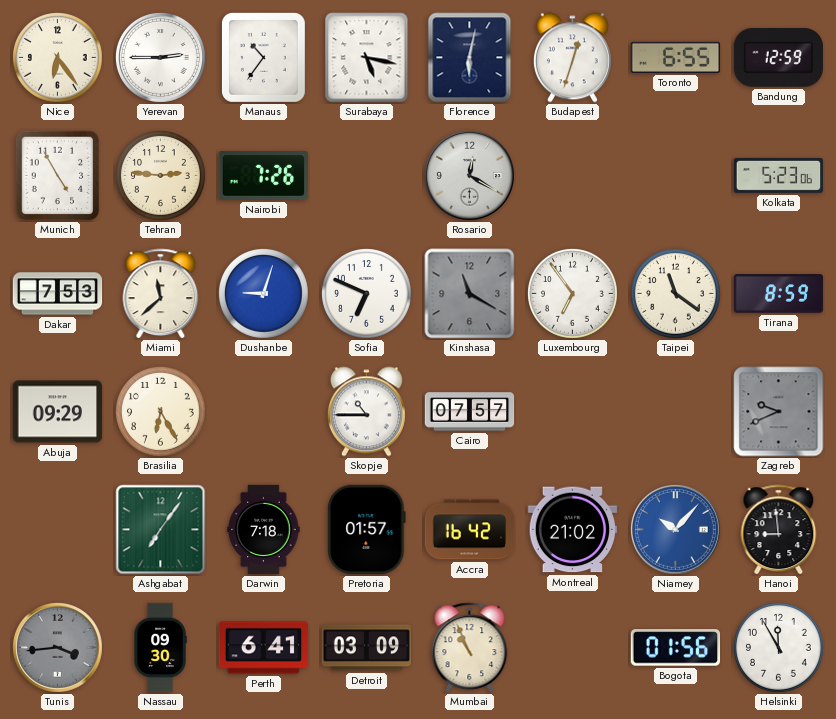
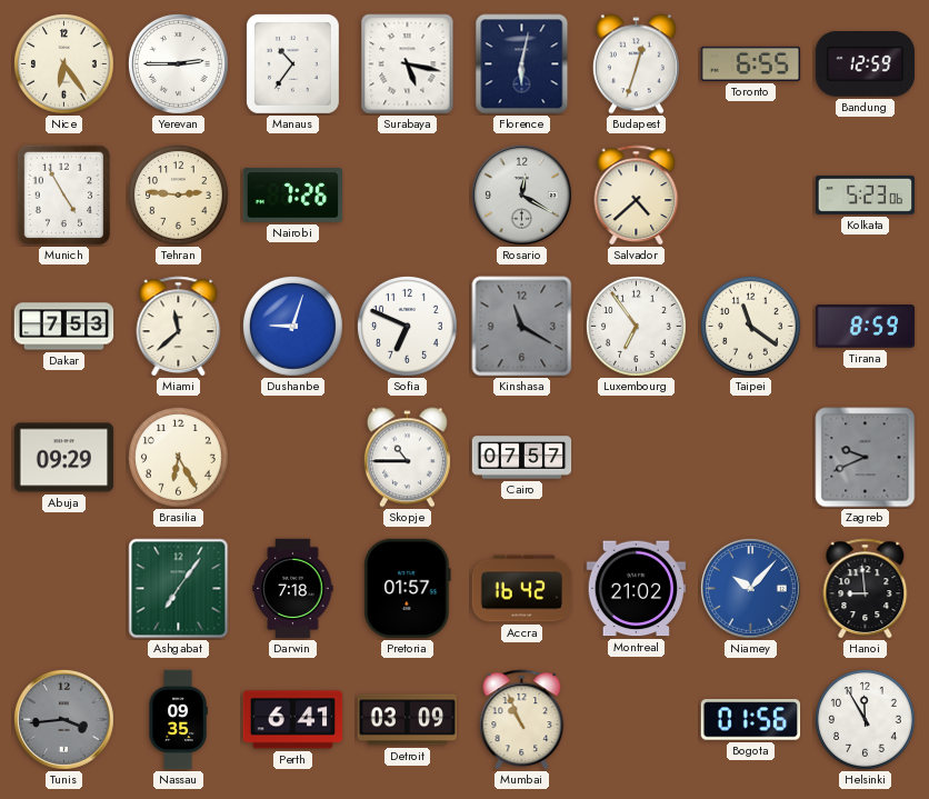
Salvador: none -> 4:38
Nassau: 09:30 -> 09:35
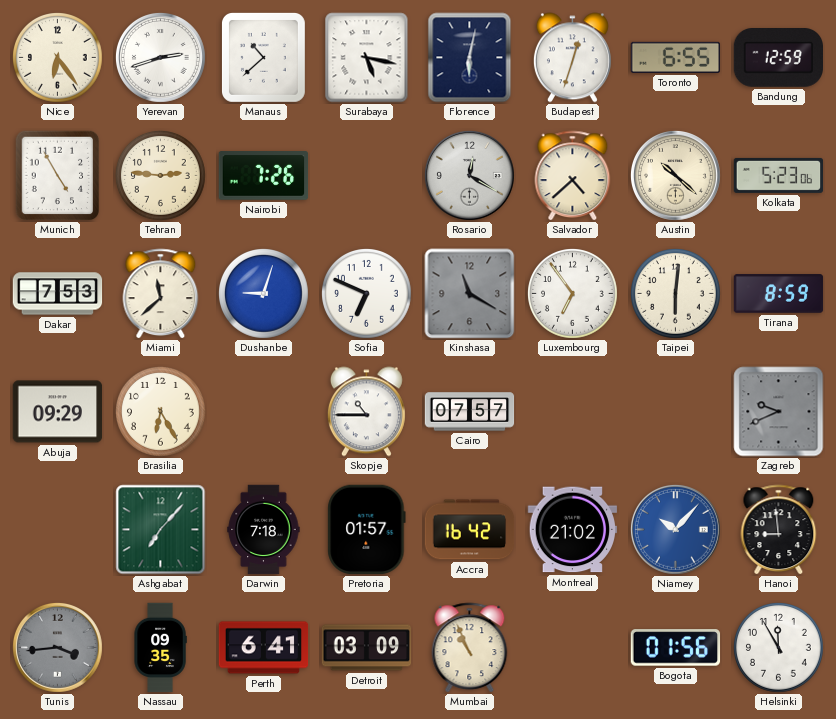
Yerevan: 2:45 -> 2:42
Manaus: 10:36 -> 10:38
Austin: none -> 10:22
Taipei: 11:21 -> 6:01
Ashgabat: 7:06 -> 7:07
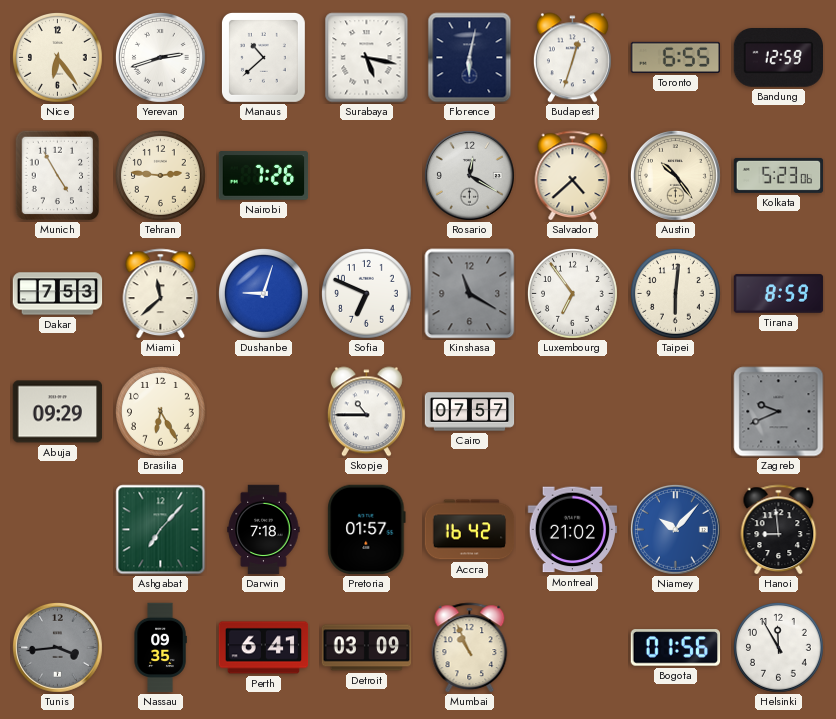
Austin: 10:22 -> 10:24
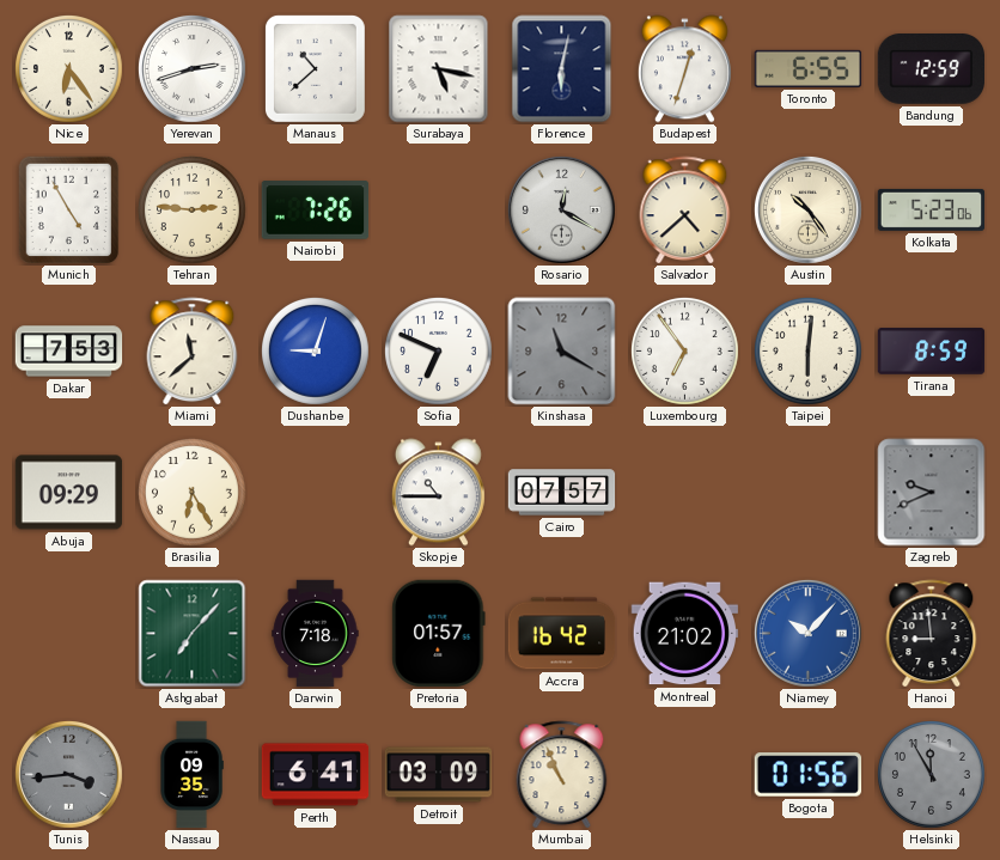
Helsinki dial: white -> grey
